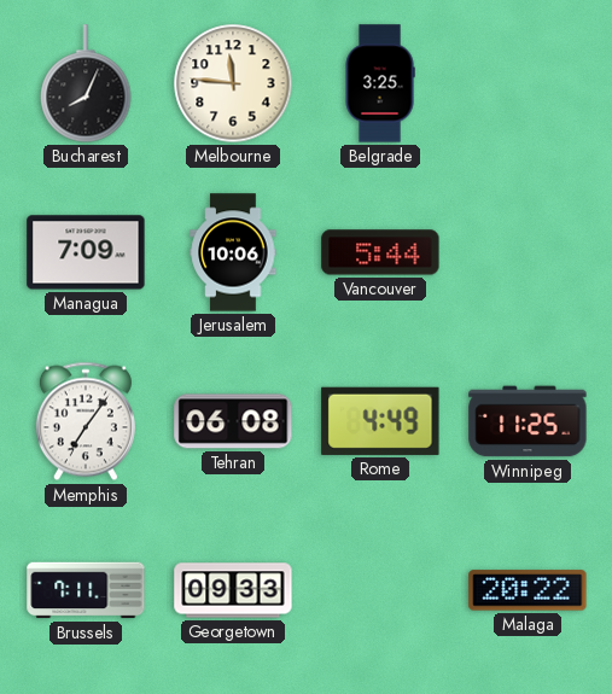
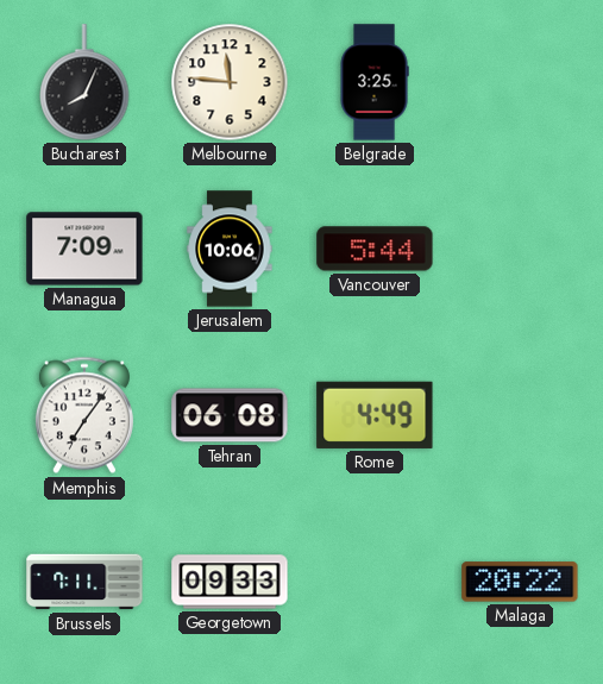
Winnipeg: 11:25 -> none
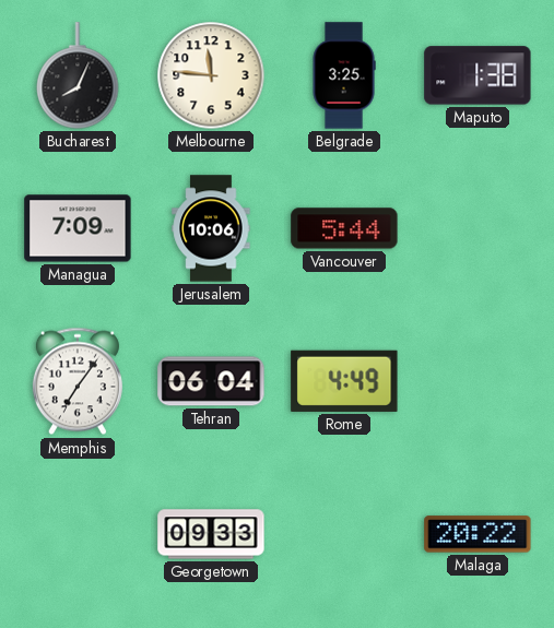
Maputo: none -> 1:38
Tehran: 06:08 -> 06:04
Brussels: 7:11 -> none
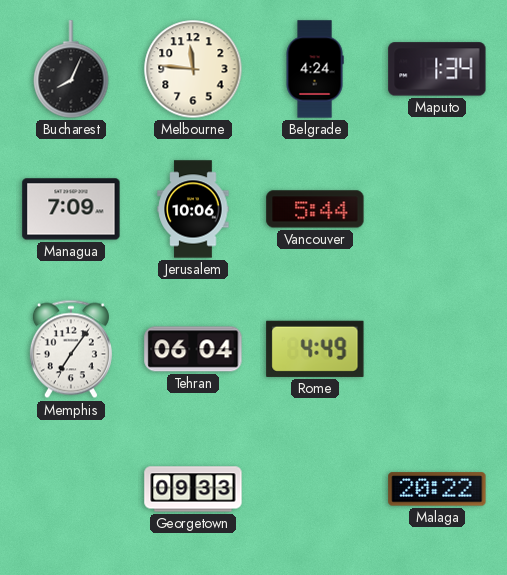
Belgrade: 3:25 -> 4:24
Maputo: 1:38 -> 1:34
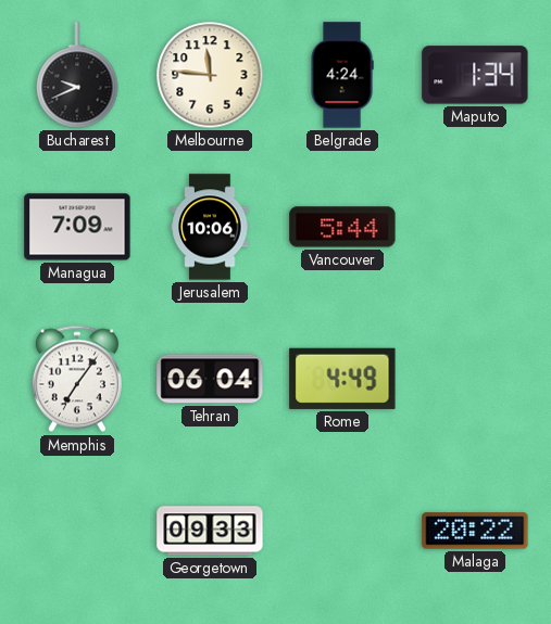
Bucharest: 8:04 -> 9:41
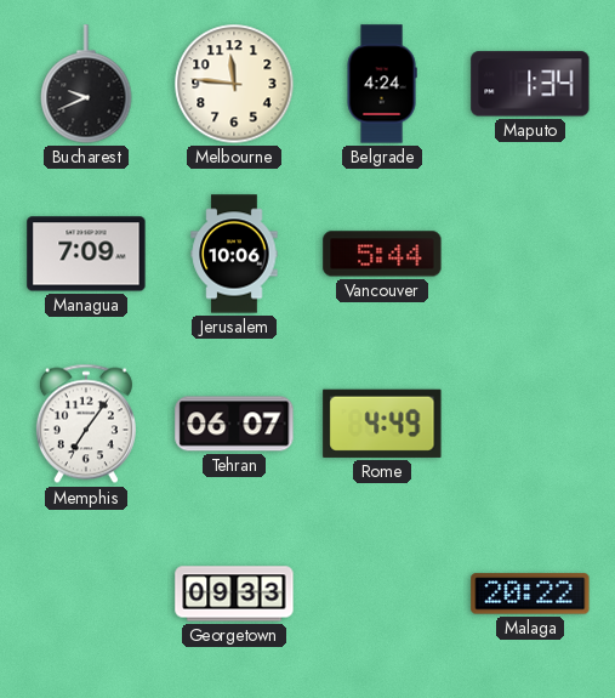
Tehran: 06:04 -> 06:07
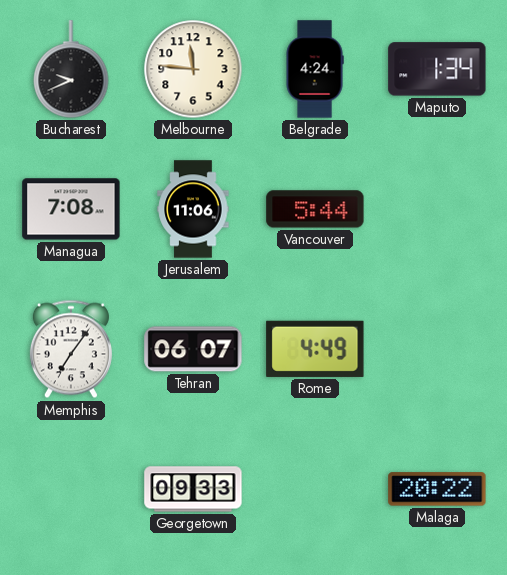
Managua: 7:09 -> 7:08
Jerusalem: 10:06 -> 11:06
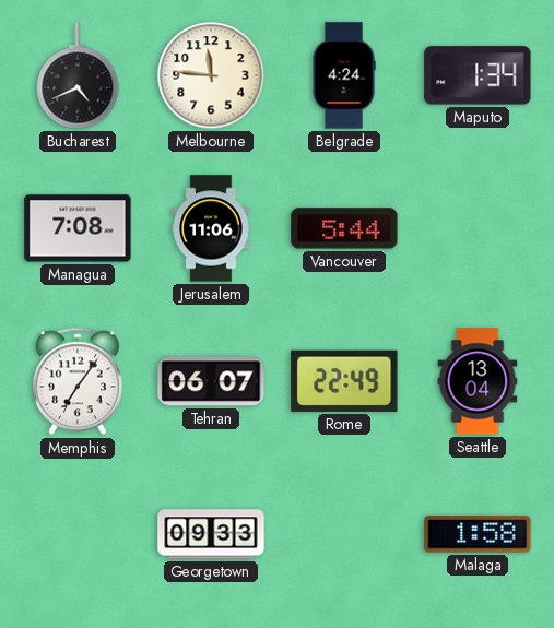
Bucharest: 9:41 -> 4:41
Rome: 4:49 -> 22:49
Seattle: none -> 13:04
Malaga: 20:22 -> 1:58
